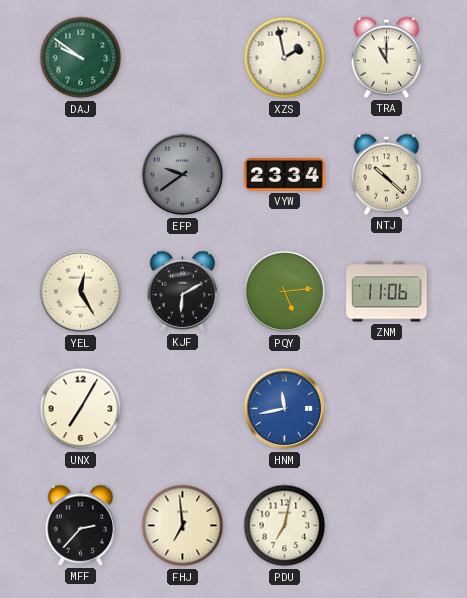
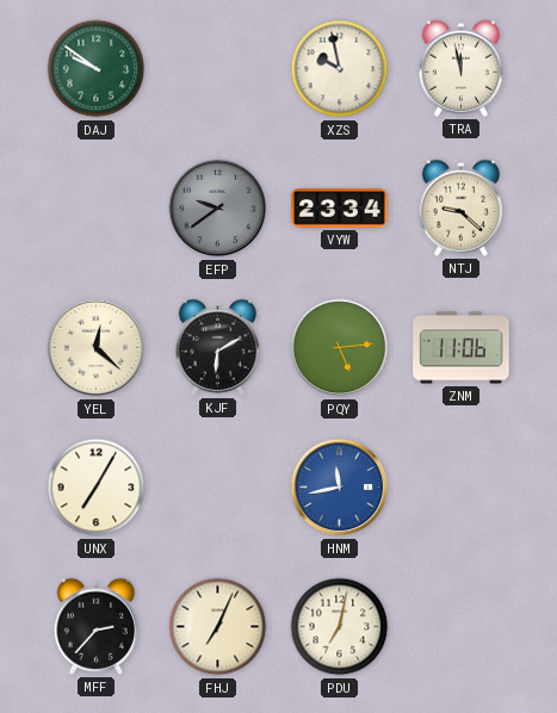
XZS: 1:58 -> 9:58
TRA: 11:00 -> 11:58
NTJ: 10:22 -> 9:22
YEL: 12:25 -> 12:22
FHJ: 6:59 -> 7:04
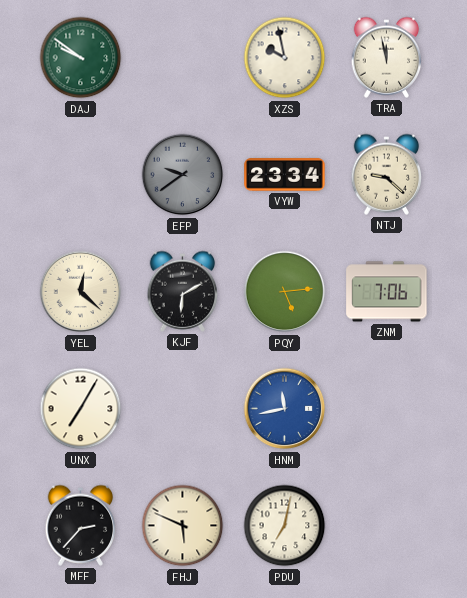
ZNM: 11:06 -> 7:06
FHJ: 7:04 -> 5:49
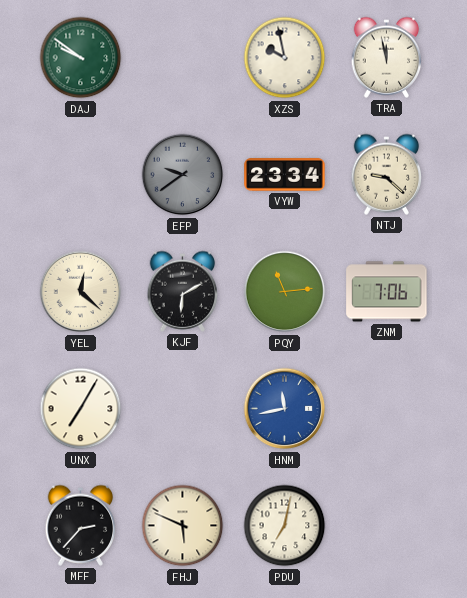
PQY: 5:14 -> 11:14
